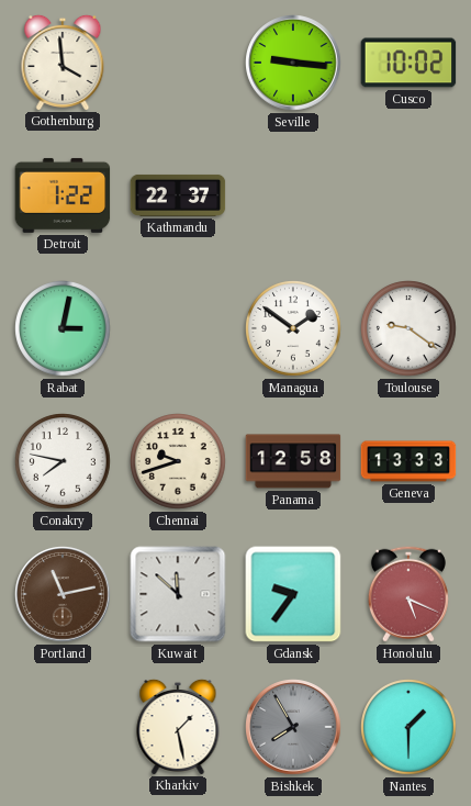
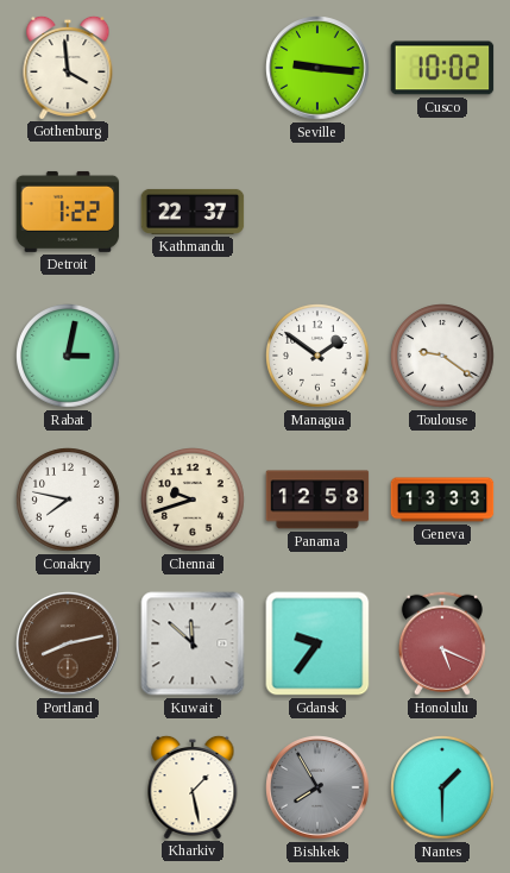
Portland: 11:13 -> 8:13
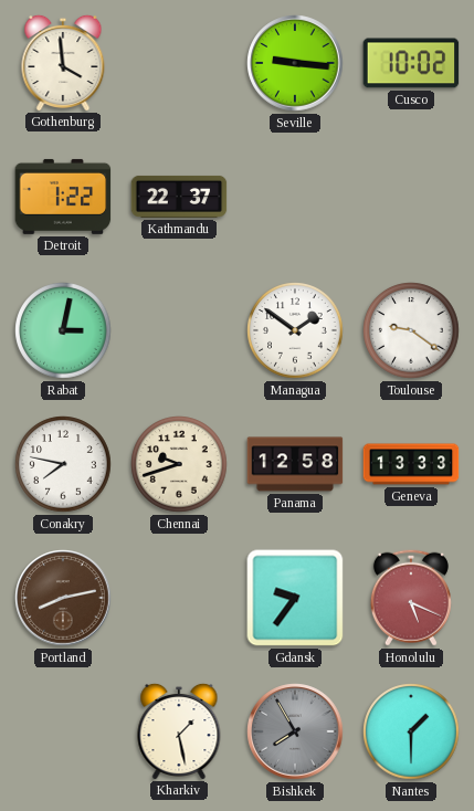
Kuwait: 11:52 -> none
